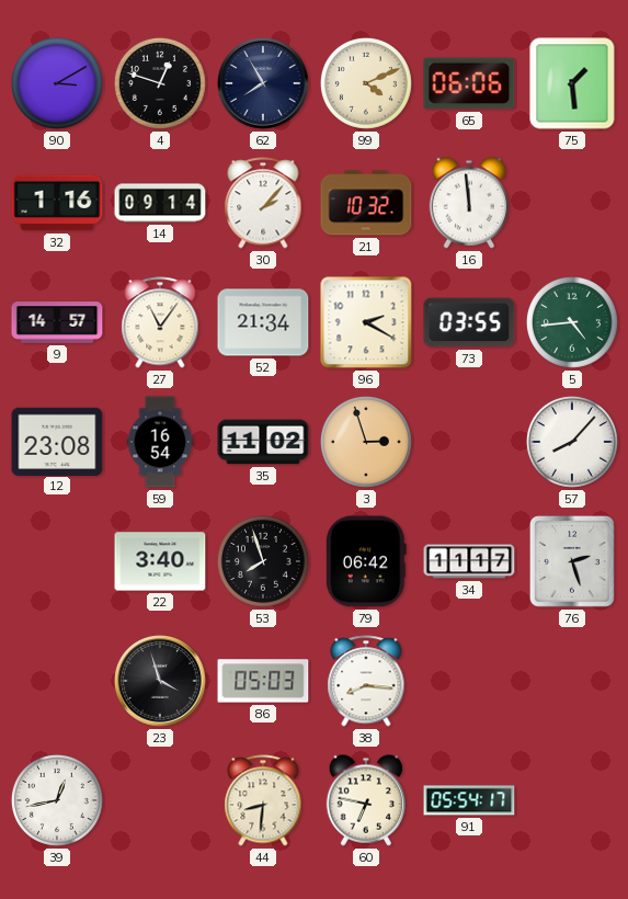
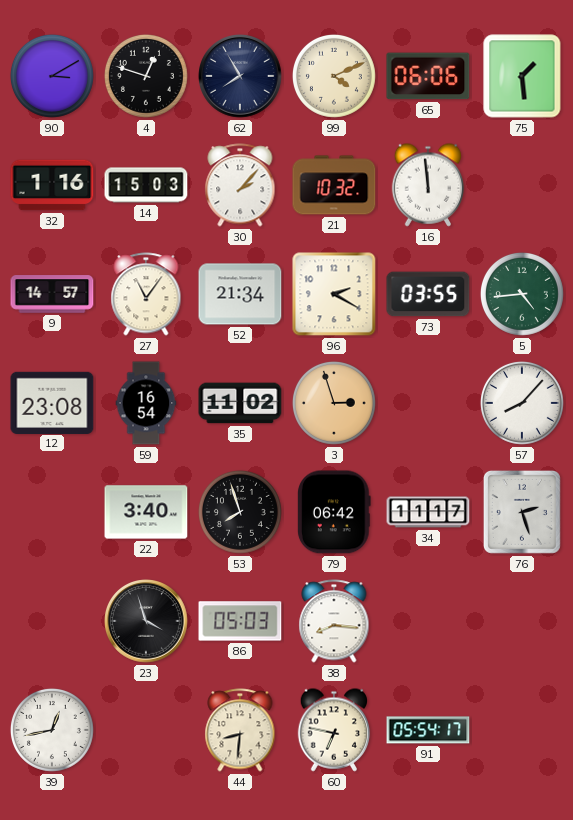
14: 09:14 -> 15:03
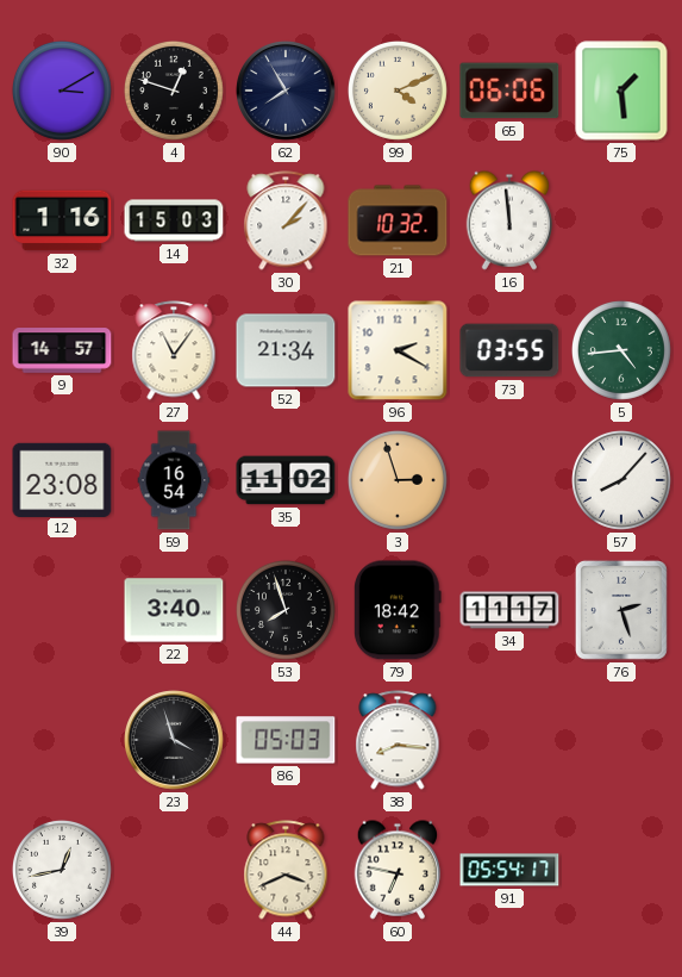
79: 06:42 -> 18:42
44: 8:31 -> 3:41
